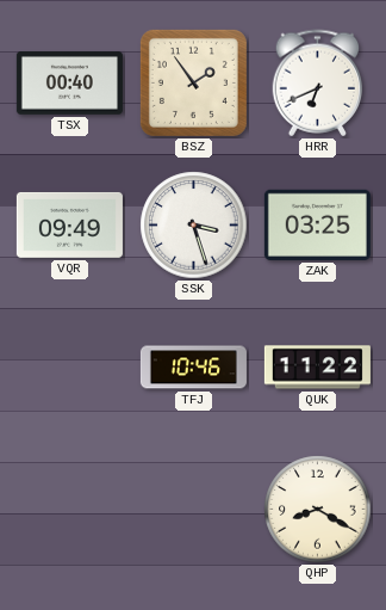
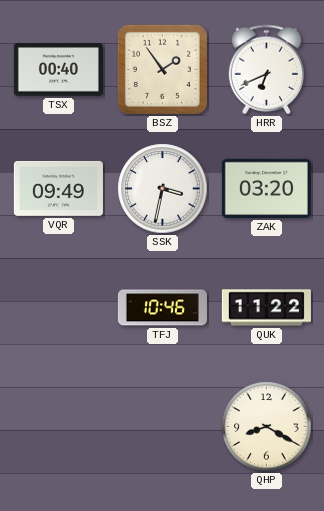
SSK: 3:27 -> 3:32
ZAK: 03:25 -> 03:20
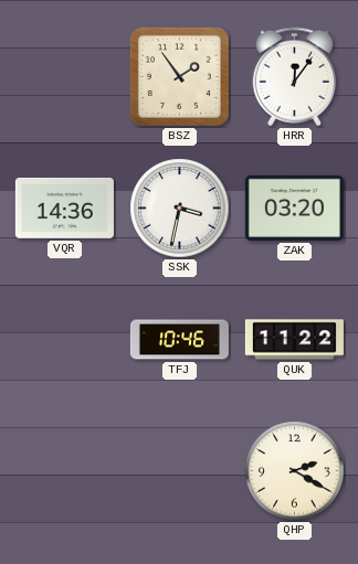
TSX: 00:40 -> none
HRR: 6:41 -> 12:06
VQR: 09:49 -> 14:36
QHP: 8:20 -> 2:20
